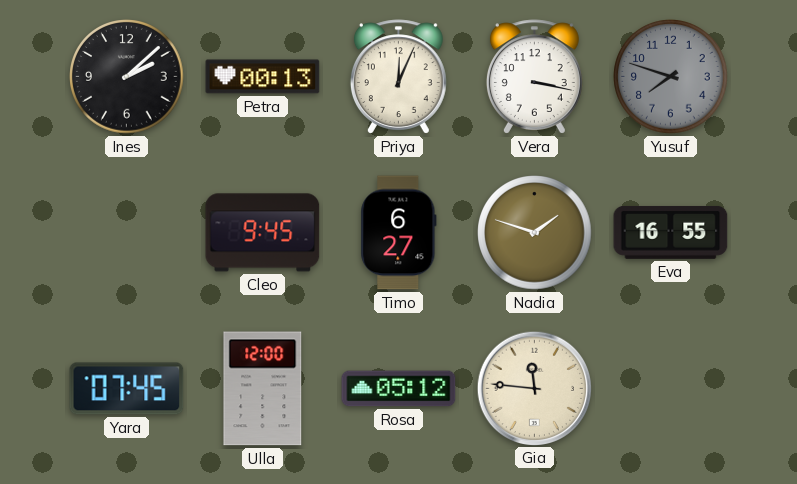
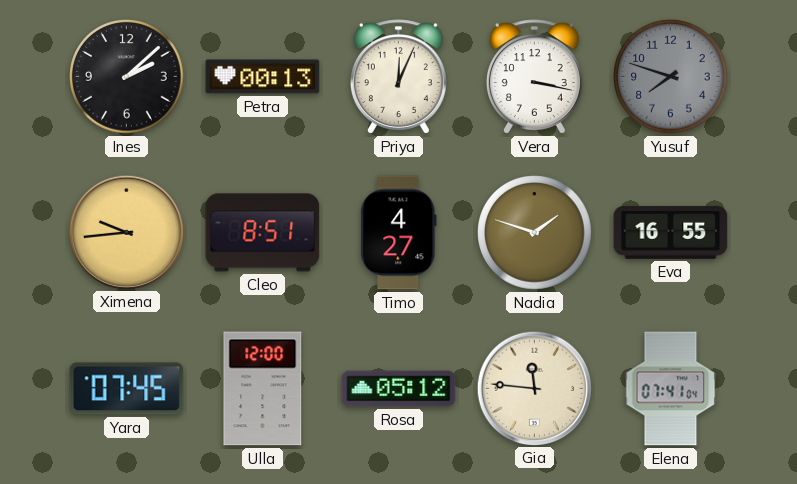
Ximena: none -> 9:44
Cleo: 9:45 -> 8:51
Timo: 6:27 -> 4:27
Elena: none -> 07:41
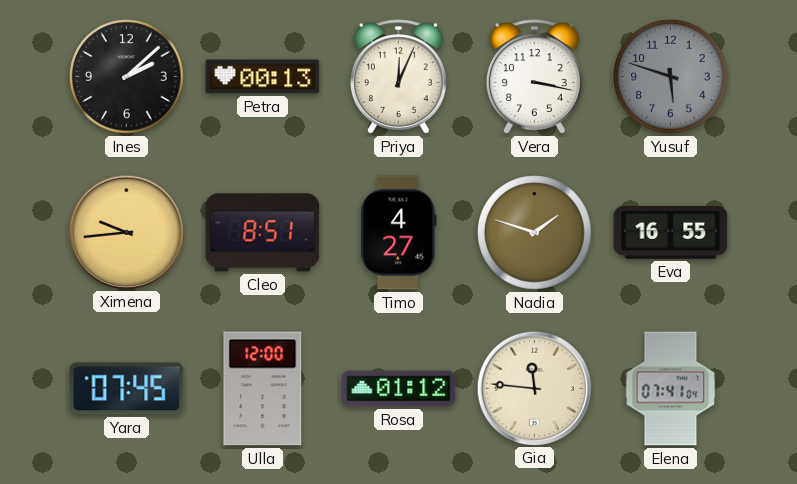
Yusuf: 7:48 -> 5:48
Rosa: 05:12 -> 01:12
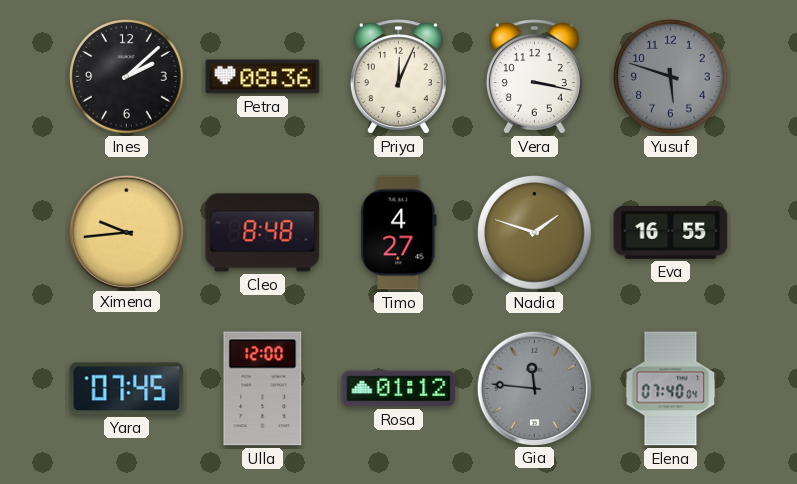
Petra: 00:13 -> 08:36
Cleo: 8:51 -> 8:48
Gia dial: cream -> grey
Elena: 07:41 -> 07:40
